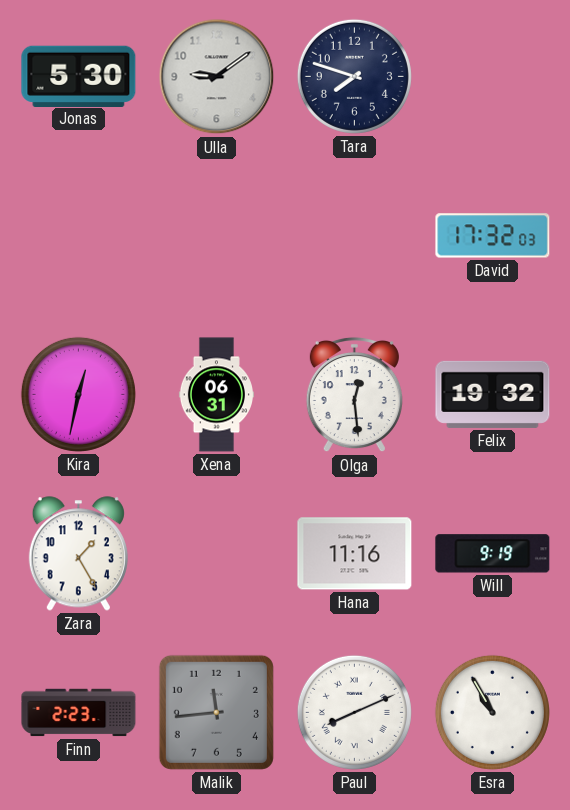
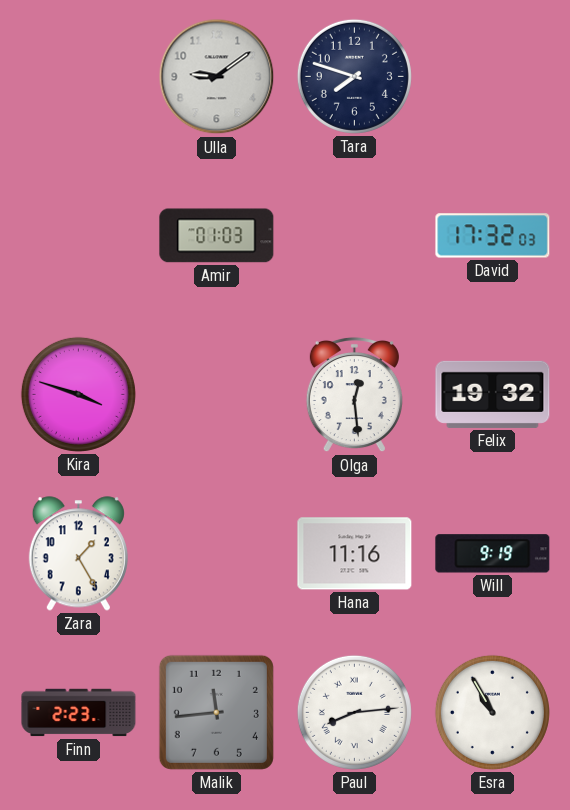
Jonas: 5:30 -> none
Amir: none -> 01:03
Kira: 12:32 -> 3:48
Xena: 06:31 -> none
Paul: 8:11 -> 8:14
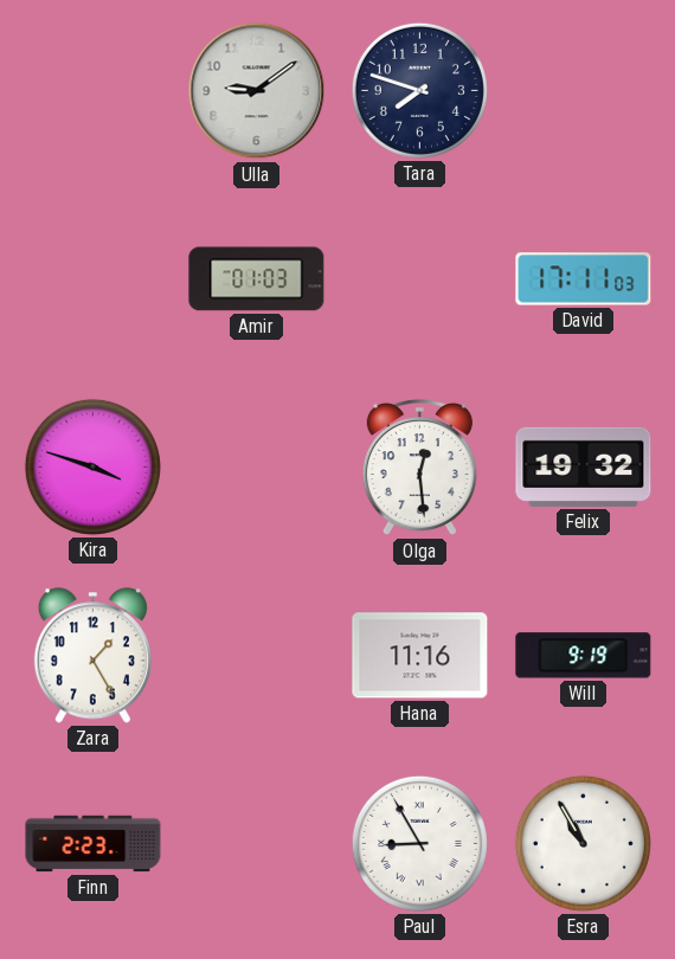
David: 17:32 -> 17:11
Malik: 11:44 -> none
Paul: 8:14 -> 8:55
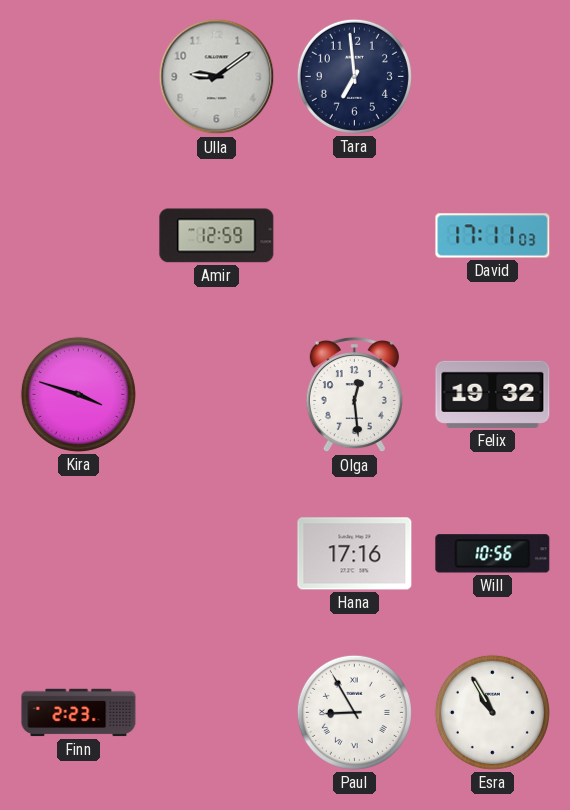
Tara: 7:48 -> 6:59
Amir: 01:03 -> 12:59
Zara: 1:25 -> none
Hana: 11:16 -> 17:16
Will: 9:19 -> 10:56
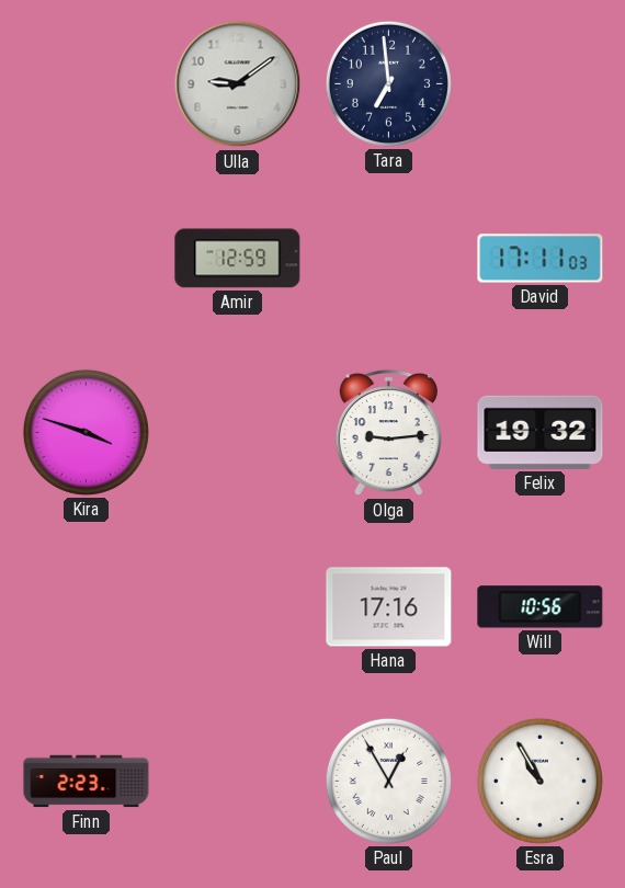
Olga: 12:29 -> 9:14
Paul: 8:55 -> 12:55
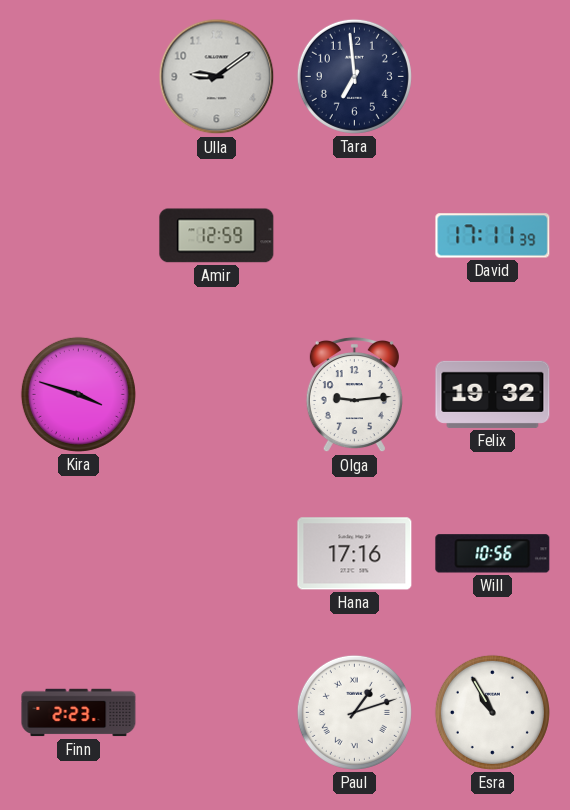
David: 17:11:03 -> 17:11:39
Paul: 12:55 -> 1:12
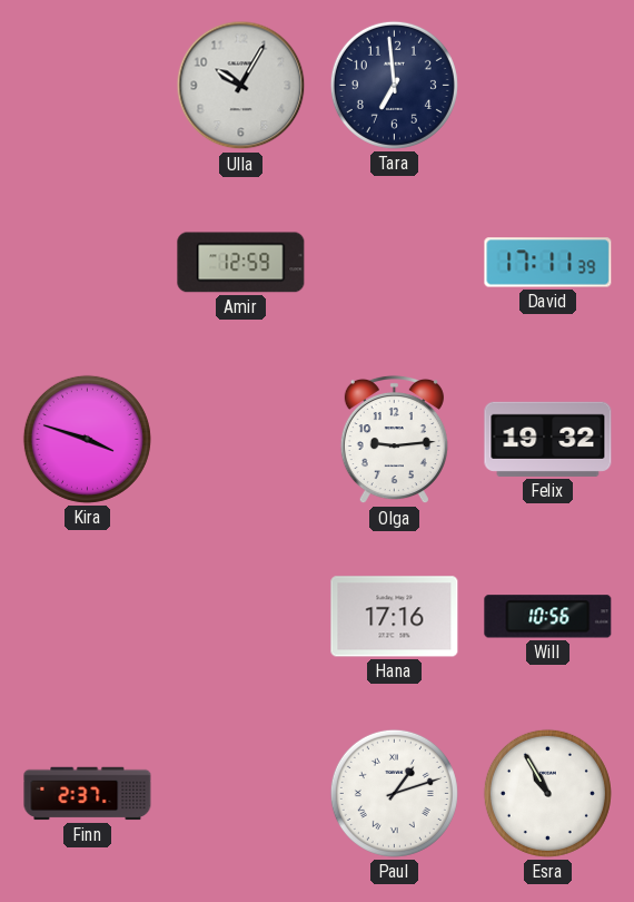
Ulla: 9:09 -> 10:05
Finn: 2:23 -> 2:37
